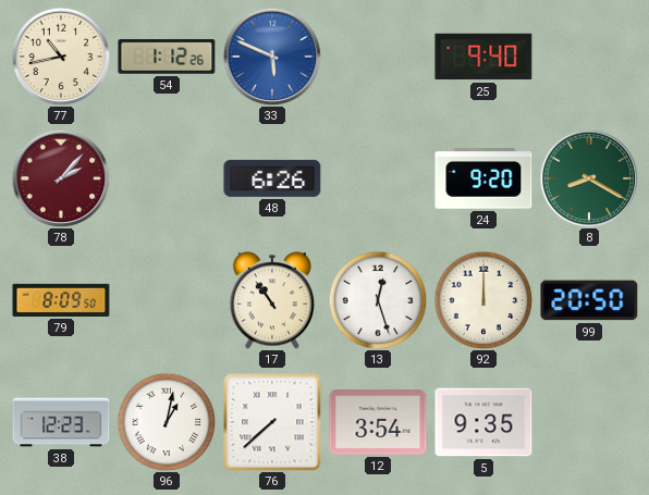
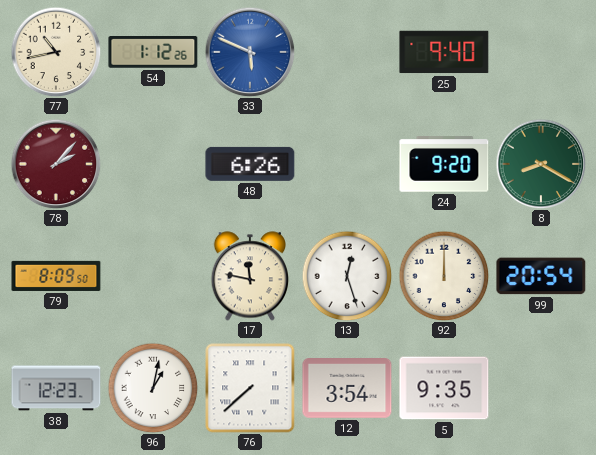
17: 10:54 -> 11:47
99: 20:50 -> 20:54
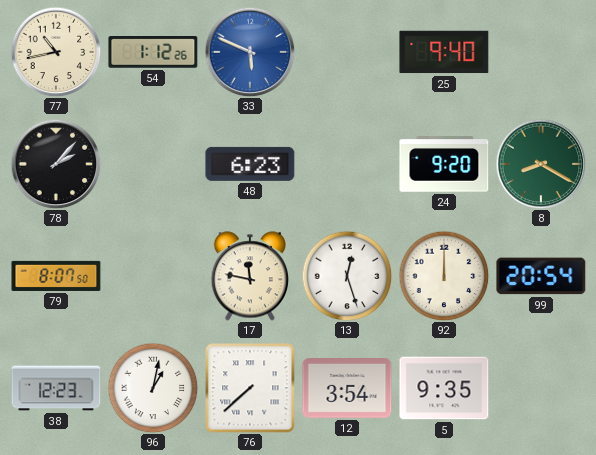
78 dial: burgundy -> black
48: 6:26 -> 6:23
79: 8:09 -> 8:07
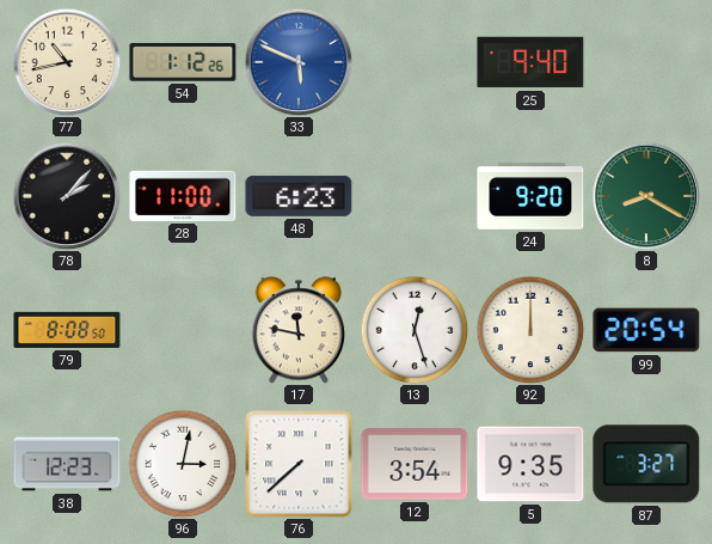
28: none -> 11:00
79: 8:07 -> 8:08
96: 1:02 -> 3:02
87: none -> 3:27
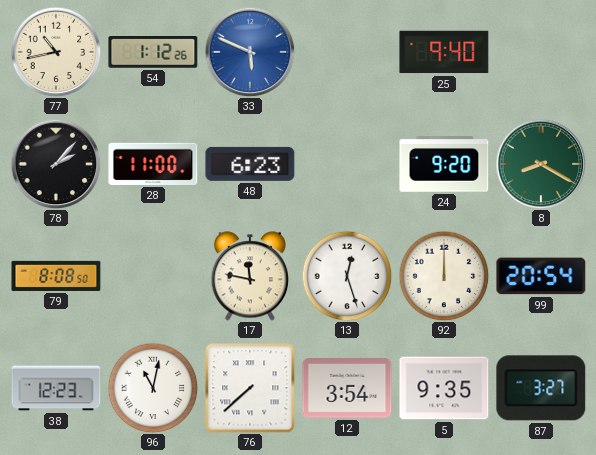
96: 3:02 -> 11:02
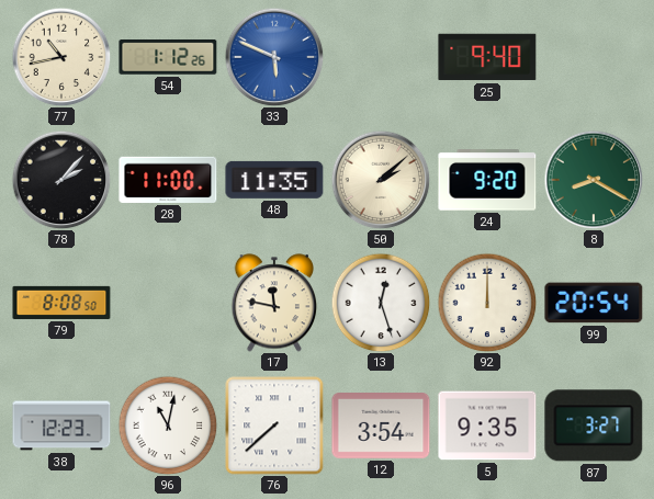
48: 6:23 -> 11:35
50: none -> 2:08
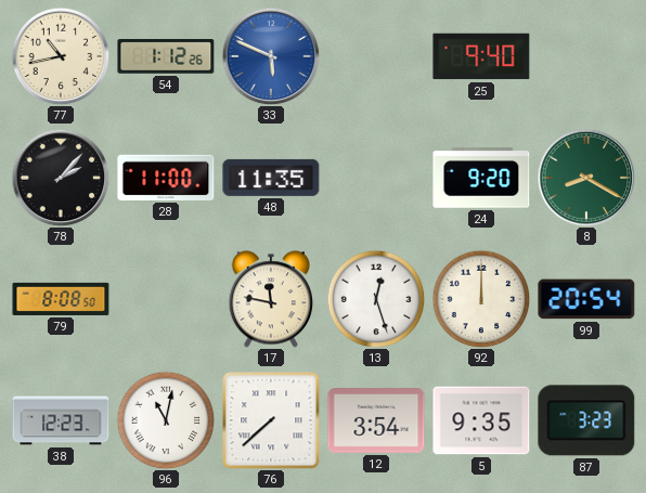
50: 2:08 -> none
87: 3:27 -> 3:23
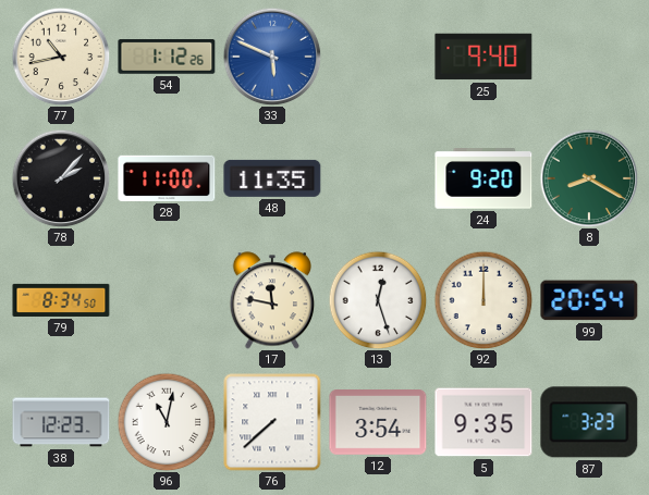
79: 8:08 -> 8:34
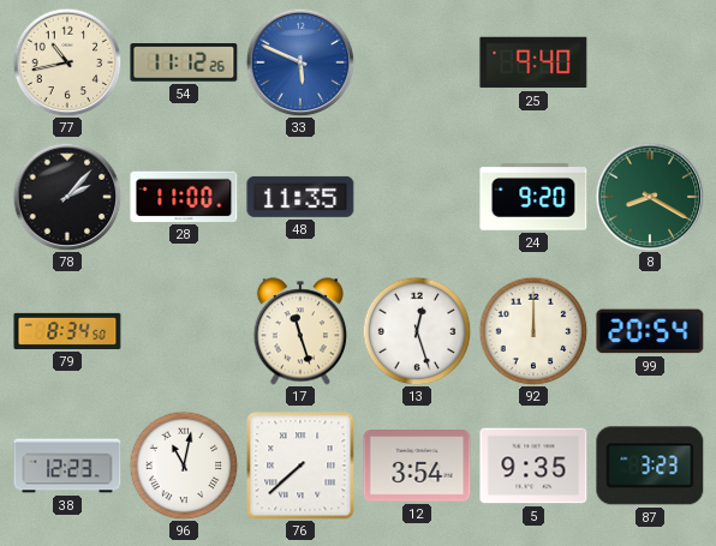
54: 1:12 -> 11:12
17: 11:47 -> 11:27
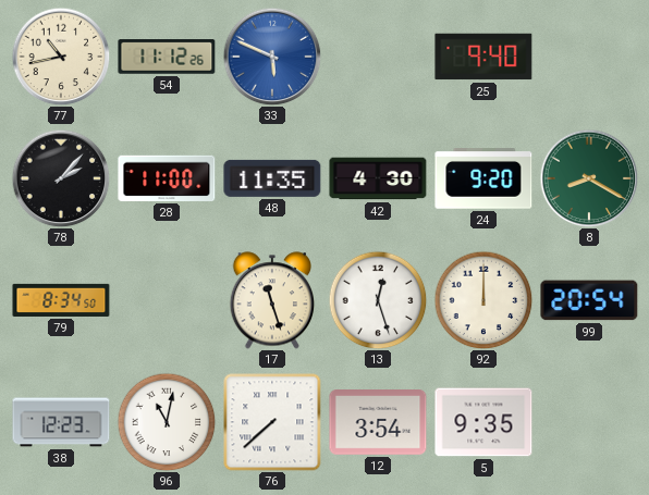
42: none -> 4:30
87: 3:23 -> none
